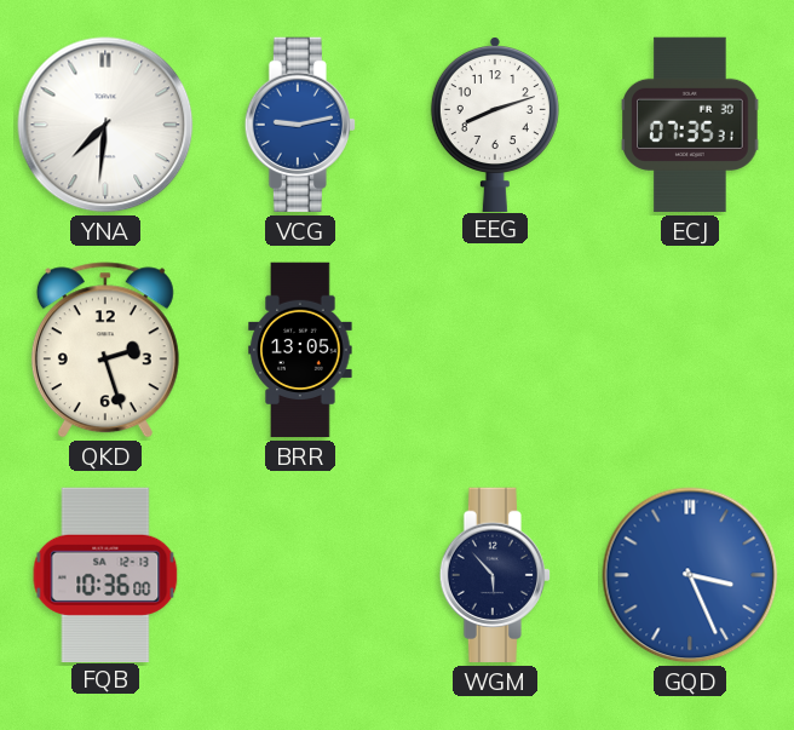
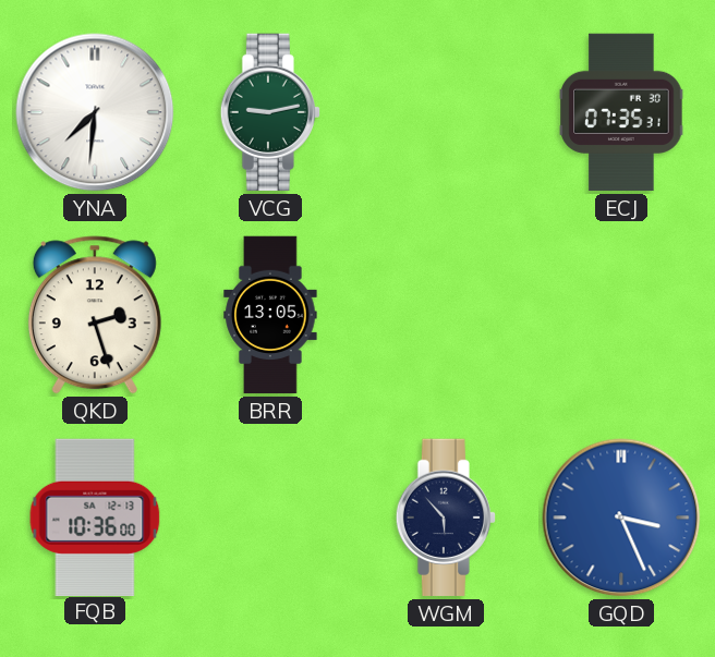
VCG dial: blue -> green
EEG: 8:12 -> none
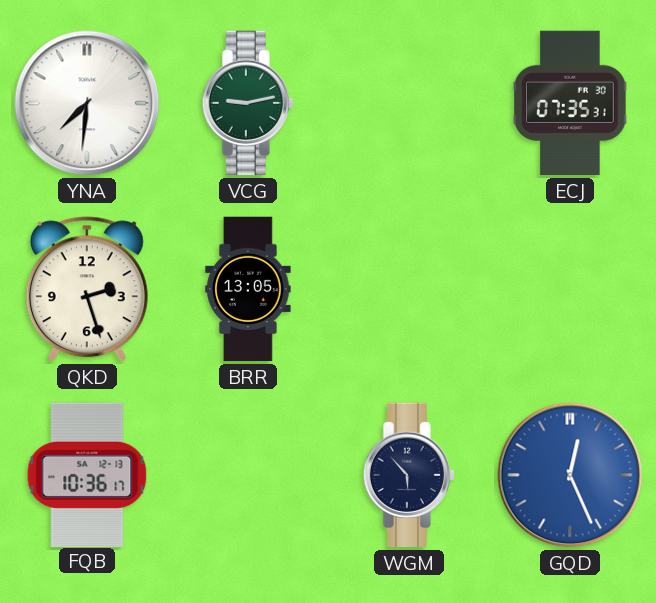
FQB: 10:36:00 -> 10:36:17
GQD: 3:26 -> 12:26
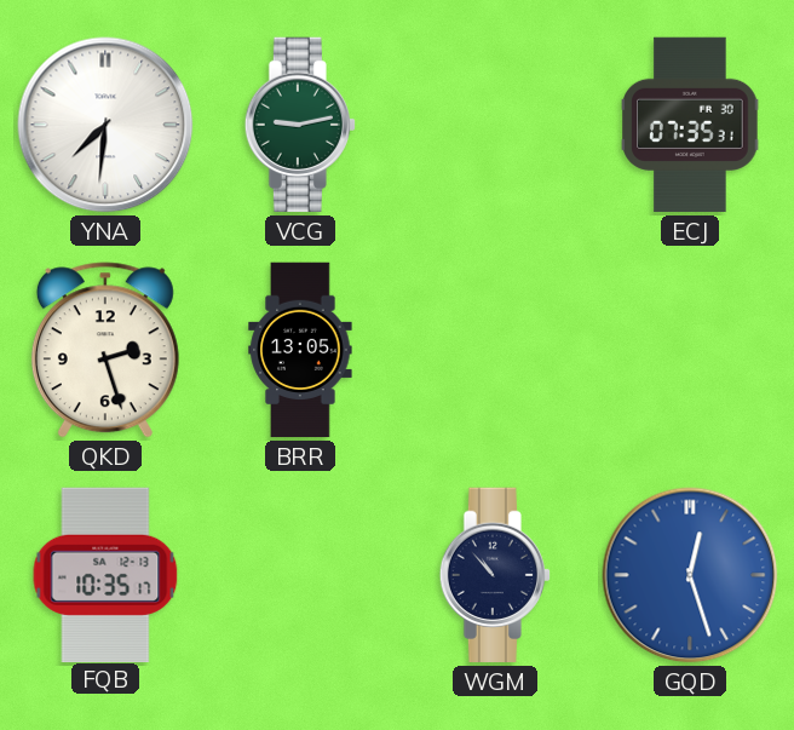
FQB: 10:36 -> 10:35
WGM: 5:53 -> 10:53
GQD: 12:26 -> 12:27
